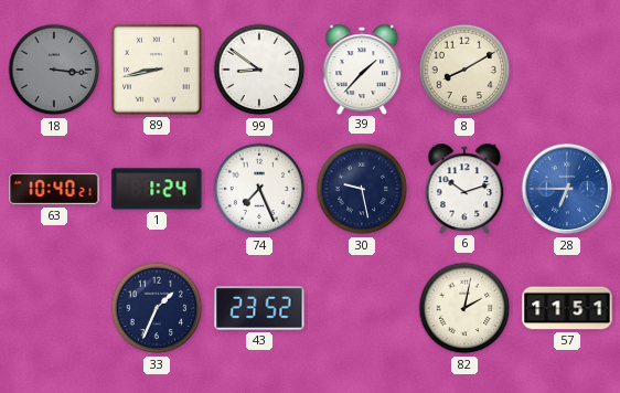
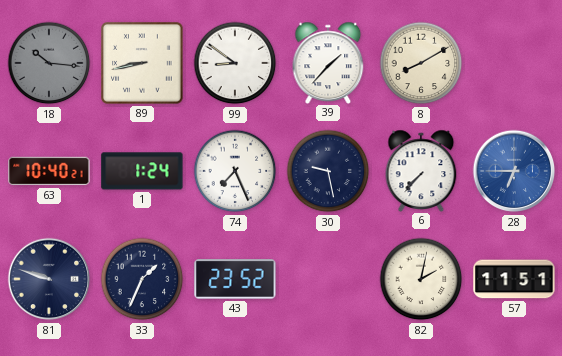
18: 3:16 -> 10:16
6: 10:12 -> 7:37
81: none -> 9:48
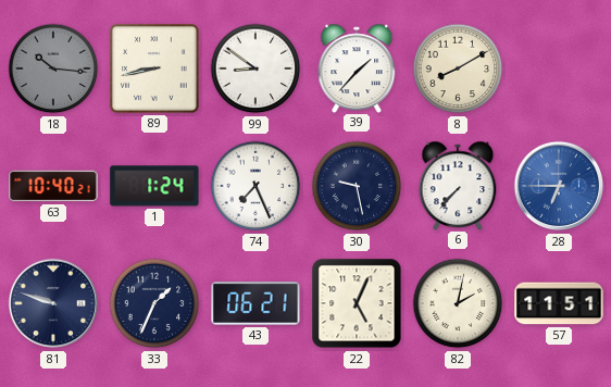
43: 23:52 -> 06:21
22: none -> 5:04
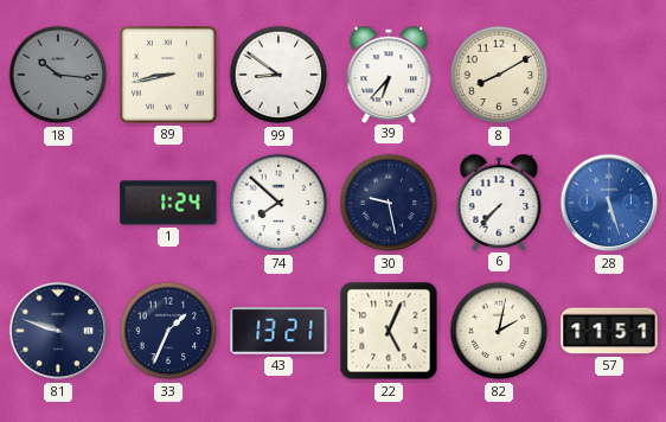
39: 1:37 -> 6:37
63: 10:40 -> none
74: 7:26 -> 7:52
28: 6:45 -> 5:27
43: 06:21 -> 13:21
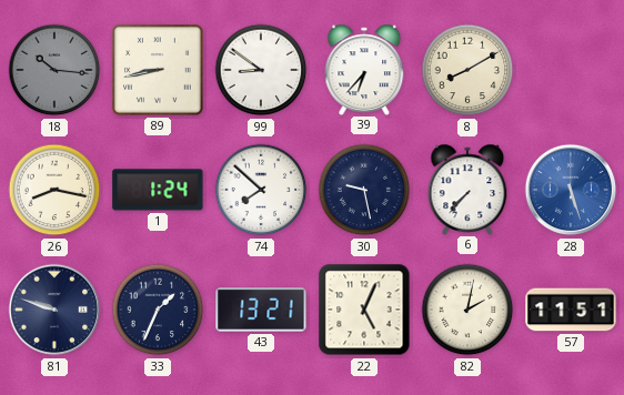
26: none -> 8:17
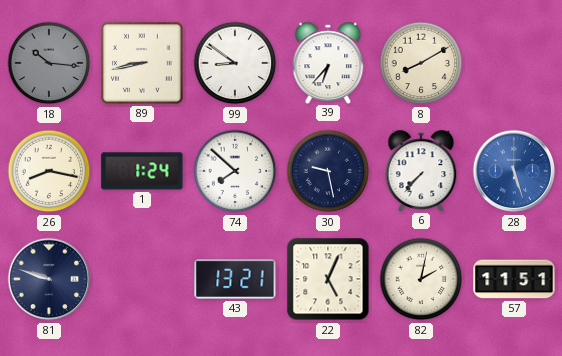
33: 1:34 -> none
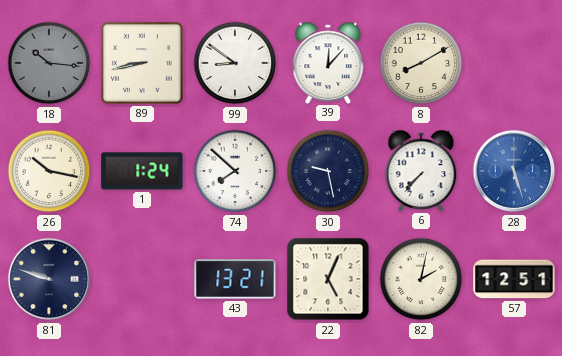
39: 6:37 -> 12:07
26: 8:17 -> 10:17
57: 11:51 -> 12:51
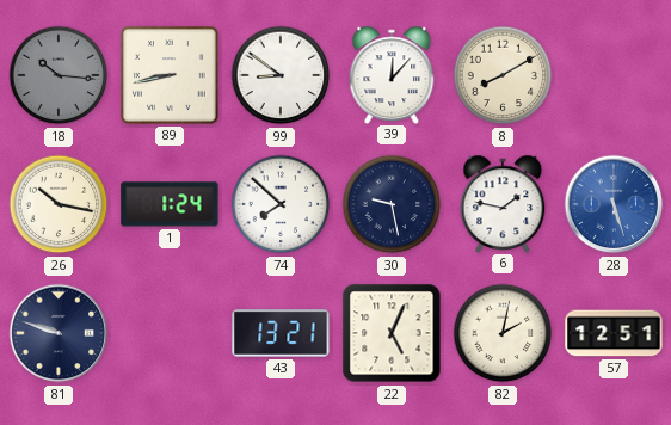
6: 7:37 -> 1:47
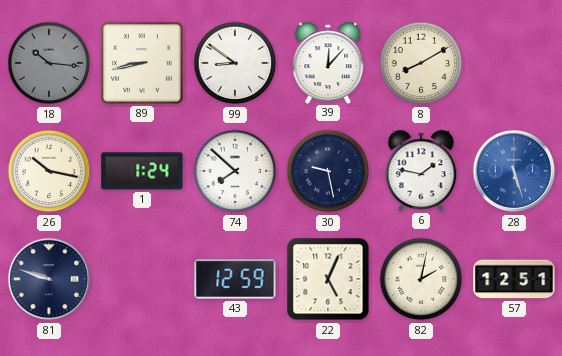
43: 13:21 -> 12:59
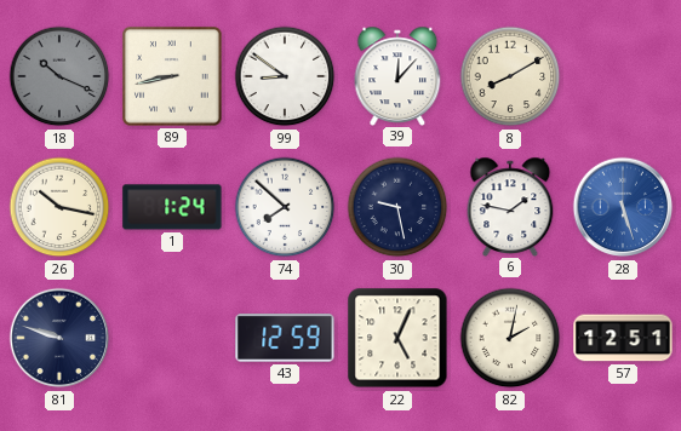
18: 10:16 -> 10:19
